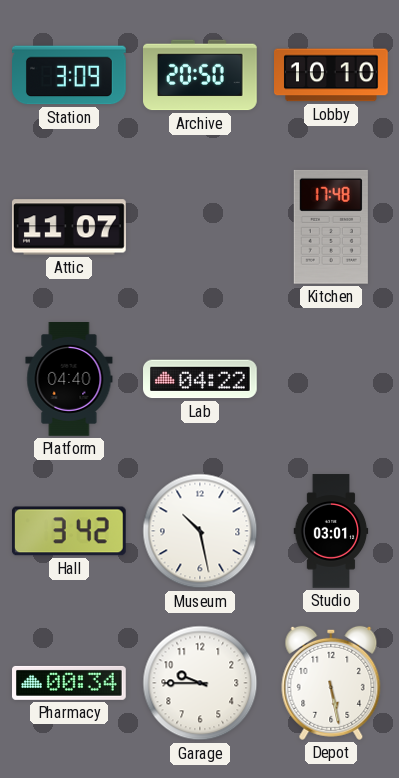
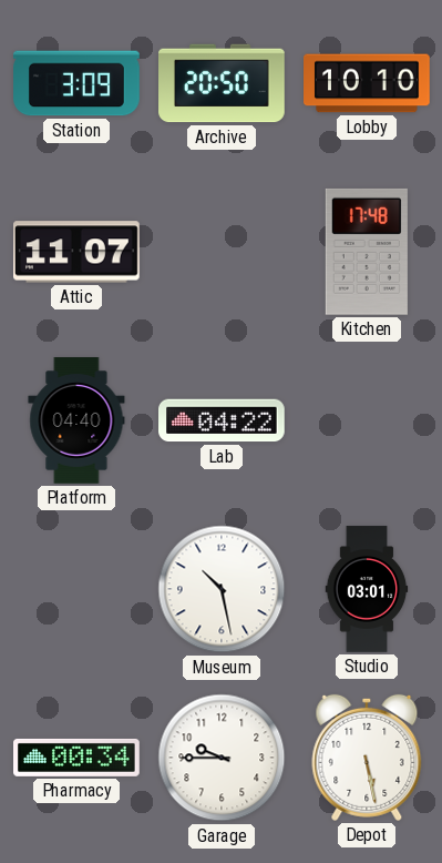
Hall: 3:42 -> none
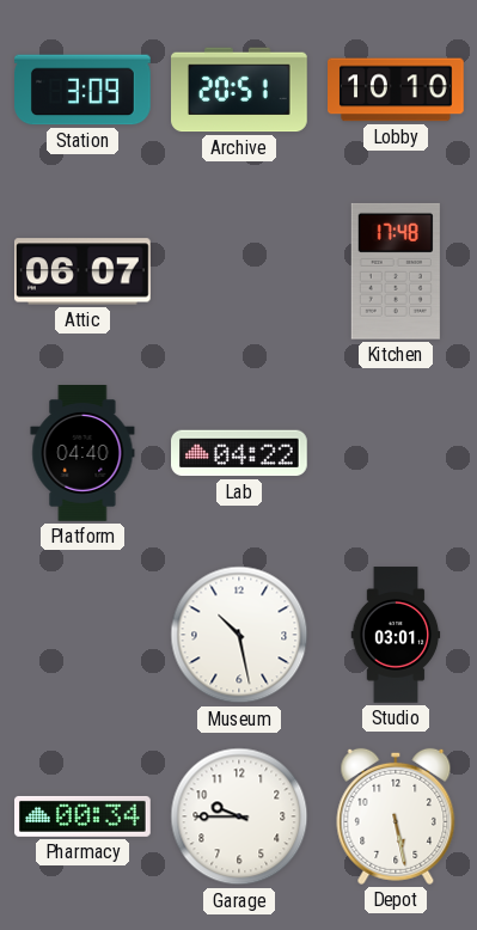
Archive: 20:50 -> 20:51
Attic: 11:07 -> 06:07
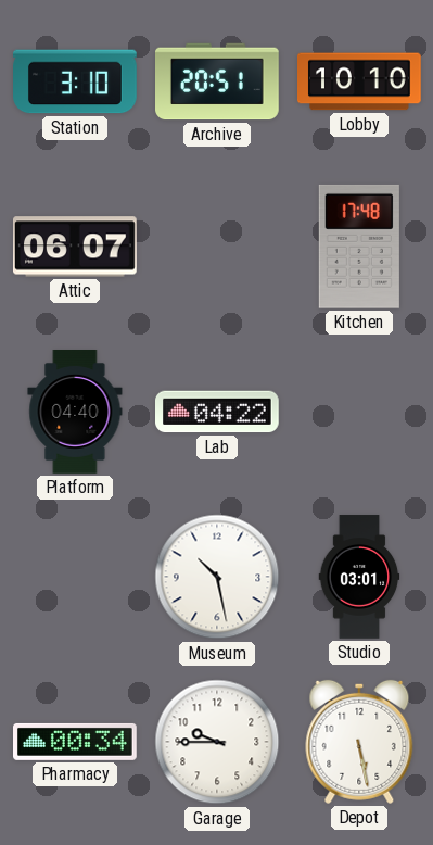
Station: 3:09 -> 3:10
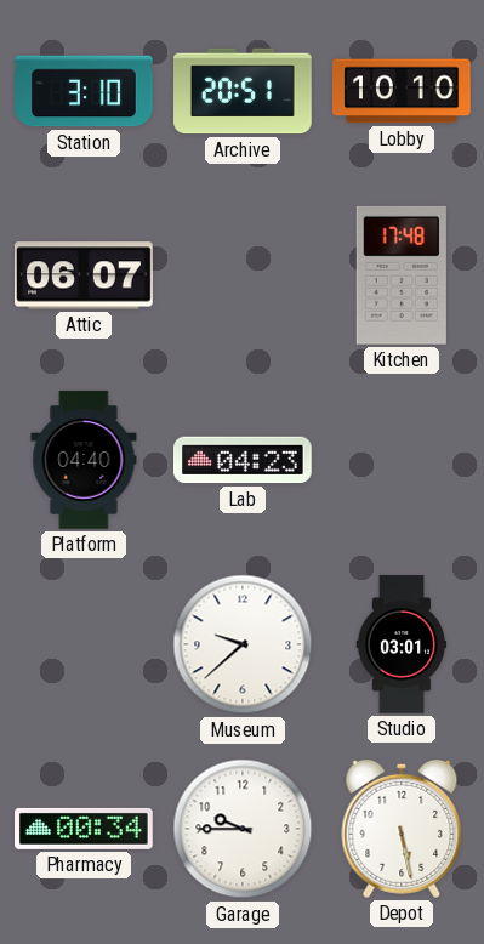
Lab: 04:22 -> 04:23
Museum: 10:28 -> 9:38
